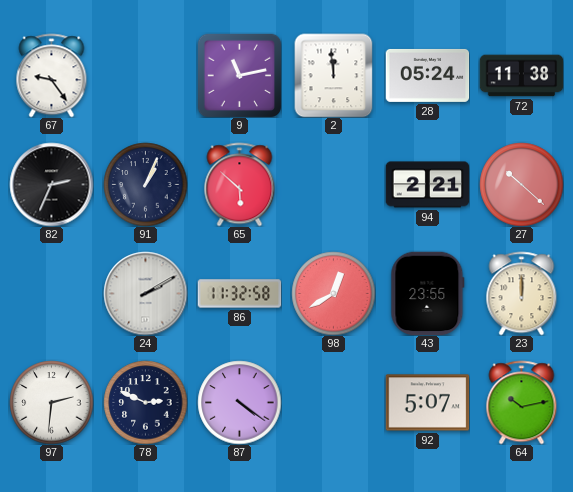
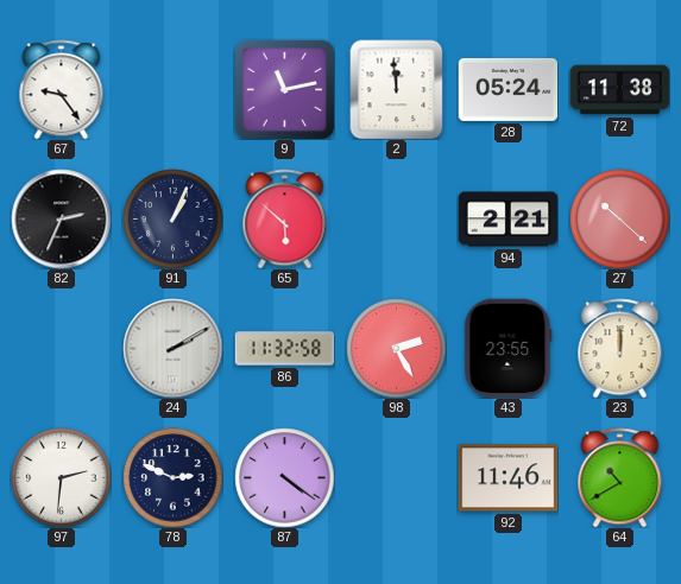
98: 12:40 -> 2:25
92: 5:07 -> 11:46
64: 10:13 -> 10:40
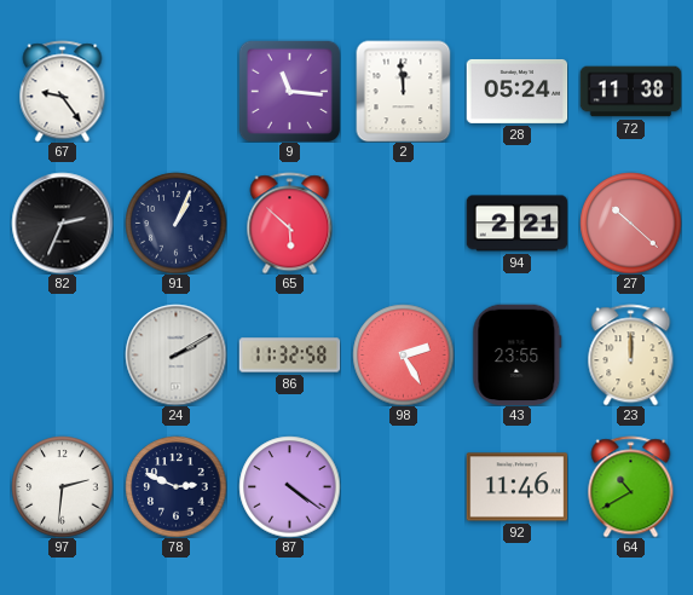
9: 11:13 -> 11:16
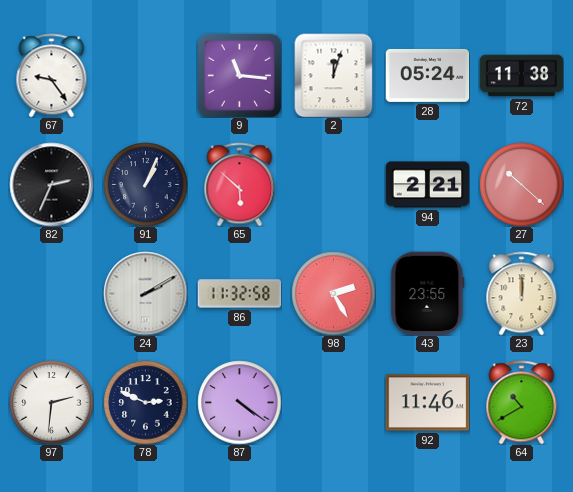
2: 11:59 -> 12:03
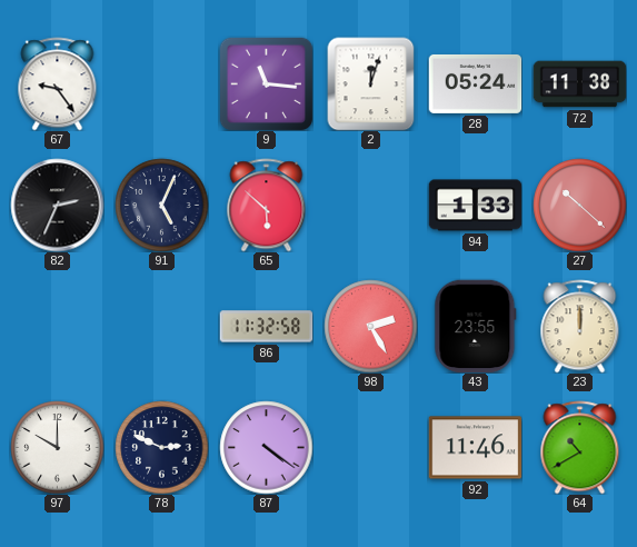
91: 1:04 -> 5:04
94: 2:21 -> 1:33
24: 2:10 -> none
97: 2:31 -> 10:00
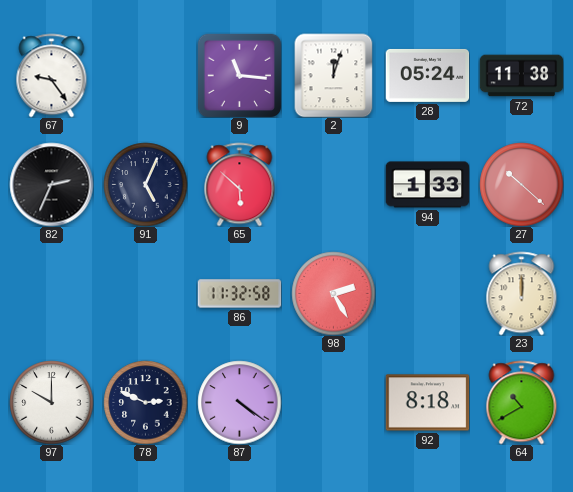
43: 23:55 -> none
92: 11:46 -> 8:18
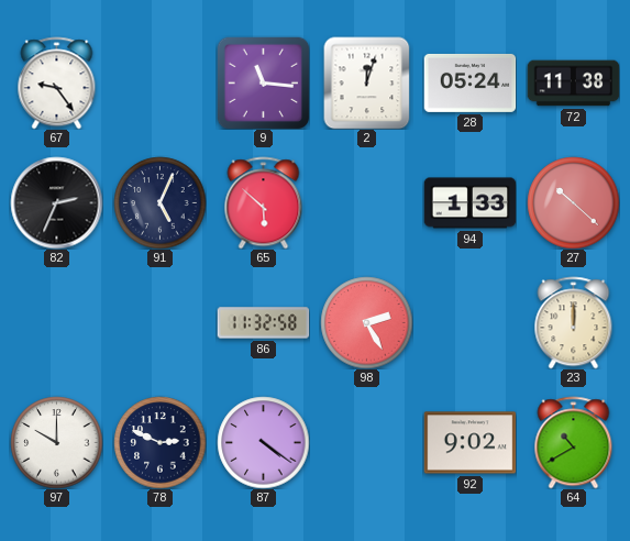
92: 8:18 -> 9:02
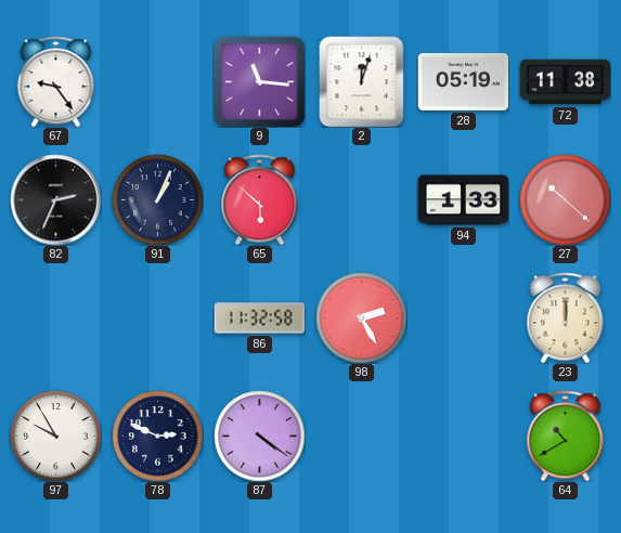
28: 05:24 -> 05:19
91: 5:04 -> 1:04
97: 10:00 -> 9:55
92: 9:02 -> none
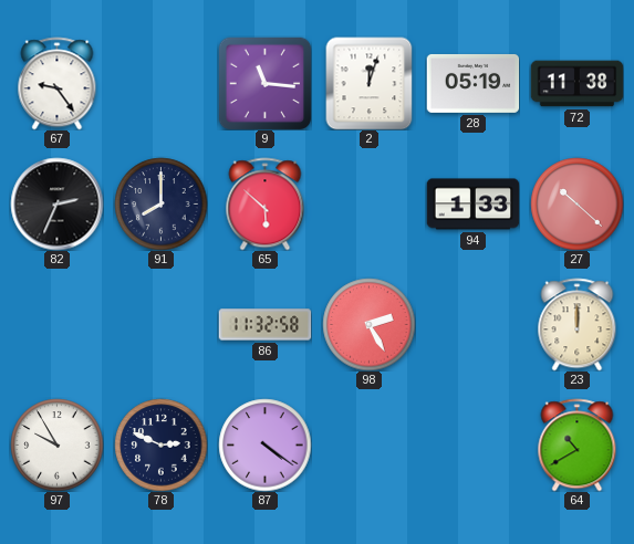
91: 1:04 -> 8:00
